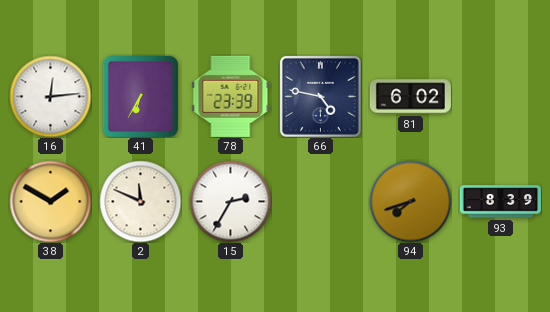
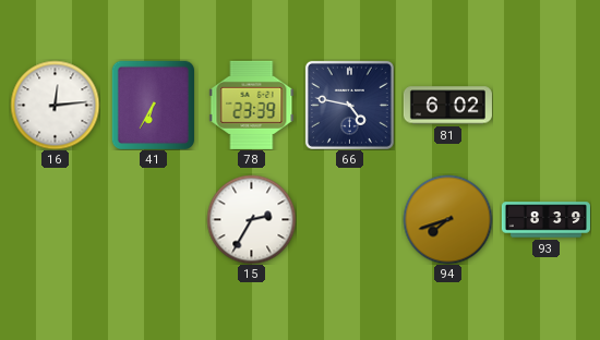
38: 1:50 -> none
2: 11:49 -> none
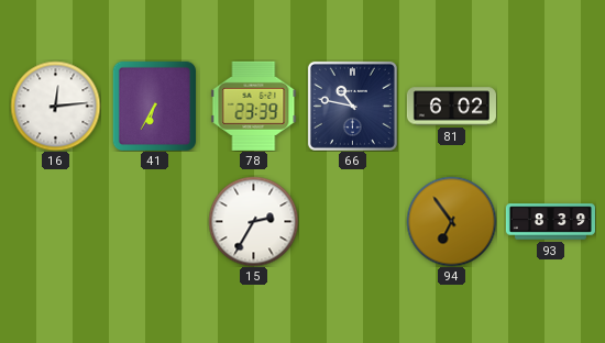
66: 4:47 -> 10:47
94: 7:42 -> 6:54
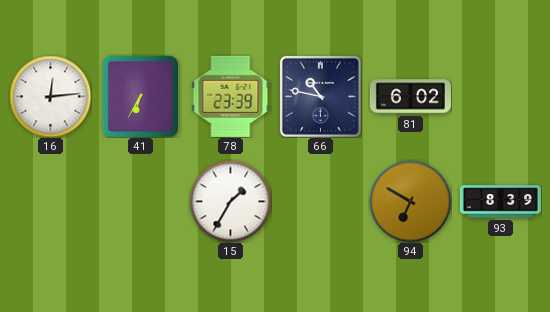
15: 2:35 -> 1:35
94: 6:54 -> 6:50
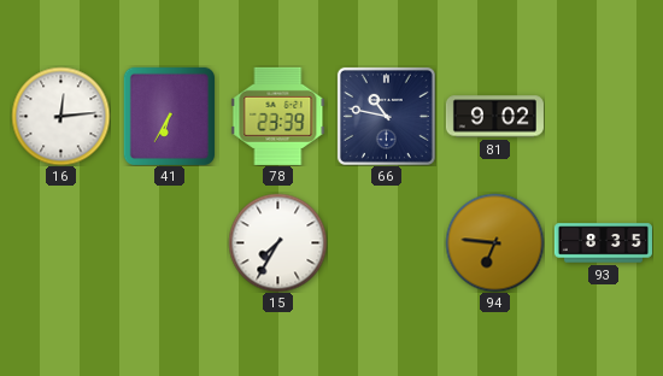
81: 6:02 -> 9:02
15: 1:35 -> 7:35
94: 6:50 -> 6:46
93: 8:39 -> 8:35
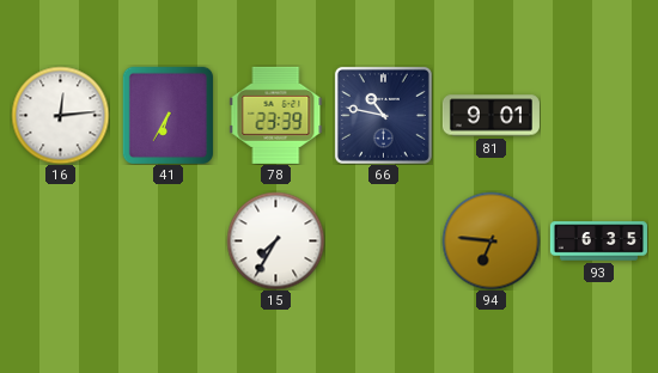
81: 9:02 -> 9:01
93: 8:35 -> 6:35
